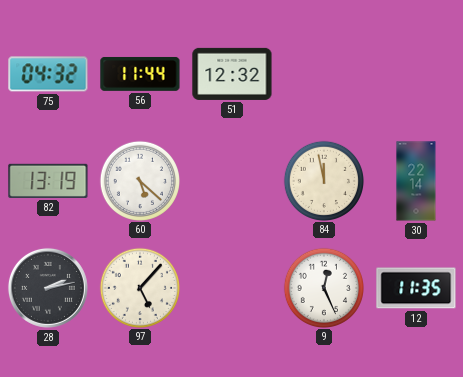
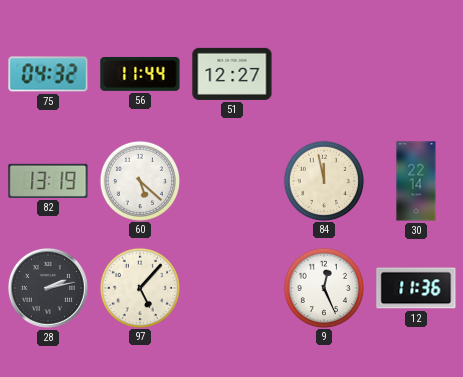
51: 12:32 -> 12:27
12: 11:35 -> 11:36
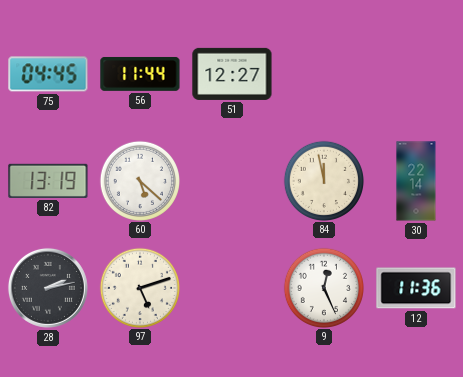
75: 04:32 -> 04:45
97: 5:07 -> 5:12
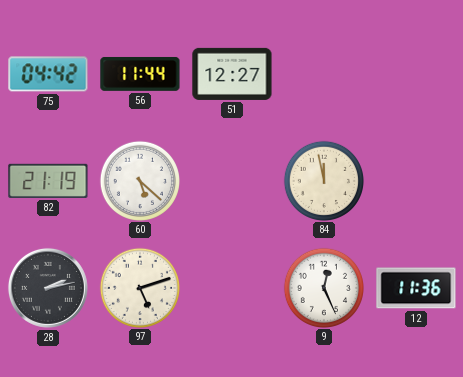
75: 04:45 -> 04:42
82: 13:19 -> 21:19
30: 22:14 -> none
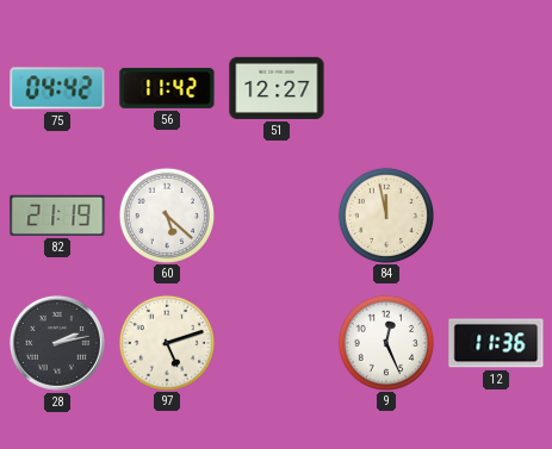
56: 11:44 -> 11:42
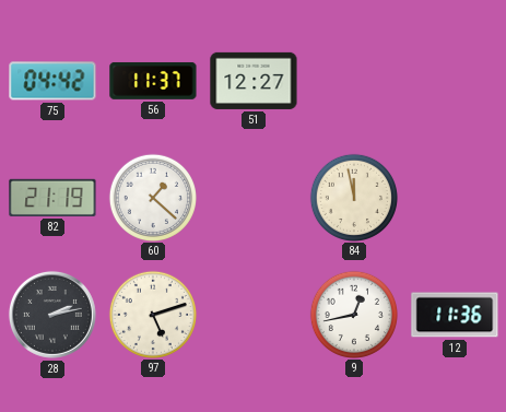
56: 11:42 -> 11:37
60: 5:22 -> 1:22
9: 12:26 -> 12:43
